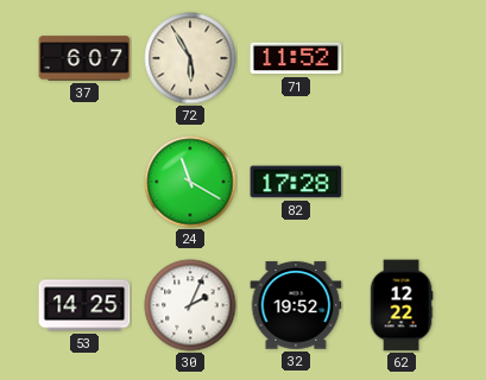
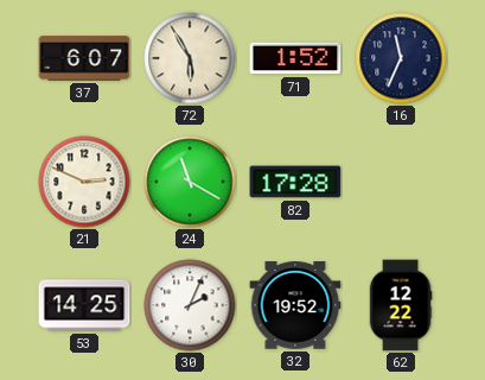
71: 11:52 -> 1:52
16: none -> 11:34
21: none -> 2:49
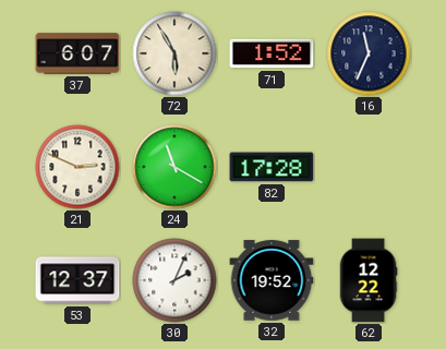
53: 14:25 -> 12:37
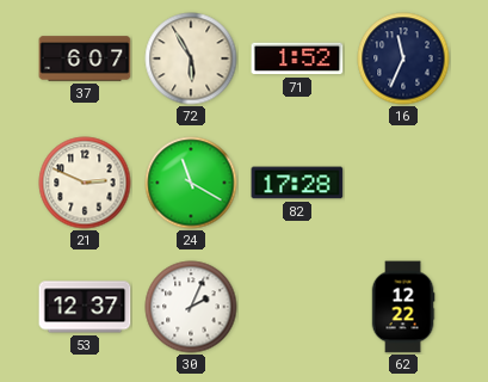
32: 19:52 -> none
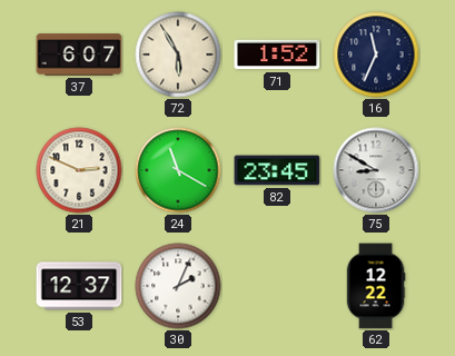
82: 17:28 -> 23:45
75: none -> 8:50
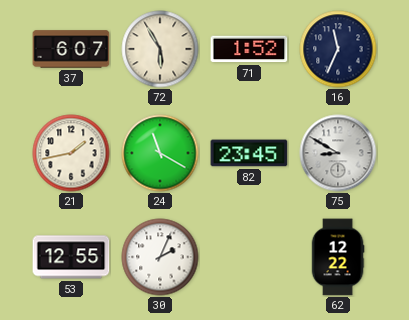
21: 2:49 -> 1:43
53: 12:37 -> 12:55
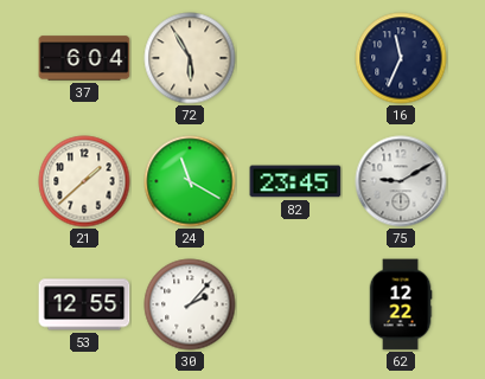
37: 6:07 -> 6:04
71: 1:52 -> none
21: 1:43 -> 1:38
75: 8:50 -> 9:10
30: 2:04 -> 2:07
